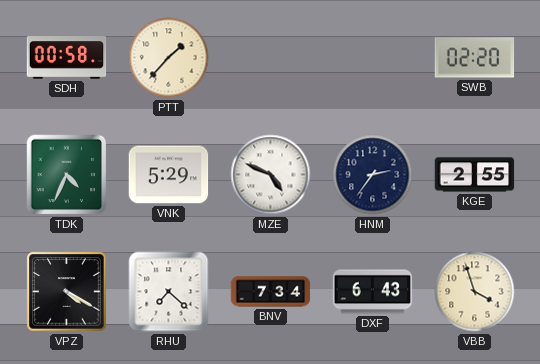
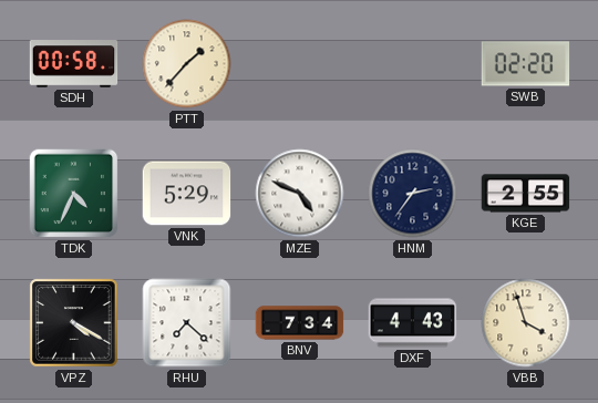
DXF: 6:43 -> 4:43
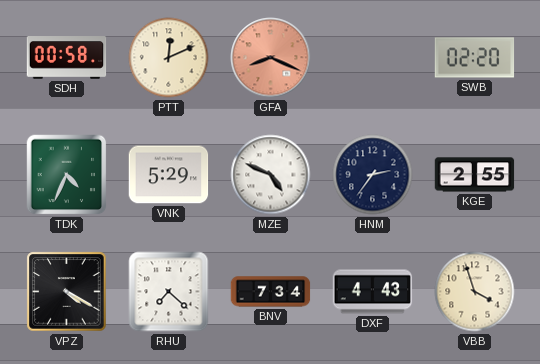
PTT: 1:37 -> 12:11
GFA: none -> 8:19
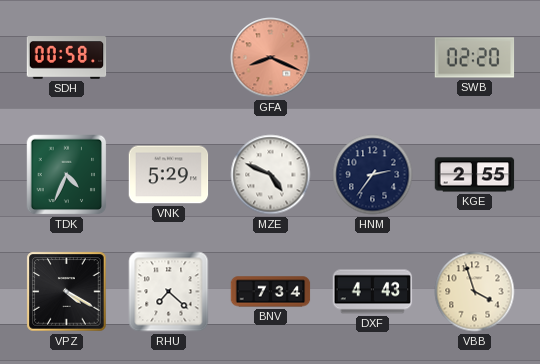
PTT: 12:11 -> none
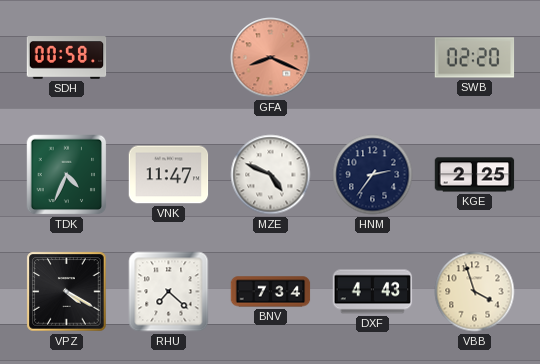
VNK: 5:29 -> 11:47
KGE: 2:55 -> 2:25
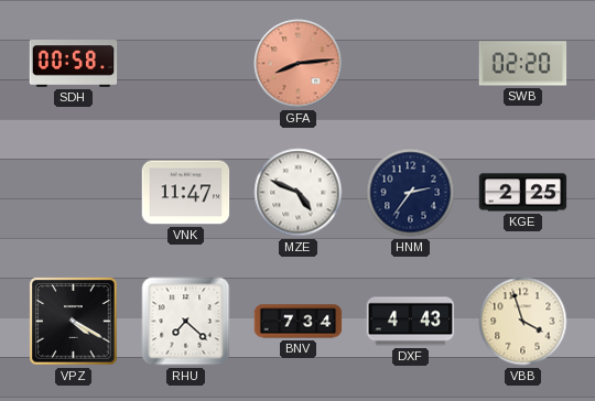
GFA: 8:19 -> 8:14
TDK: 4:34 -> none
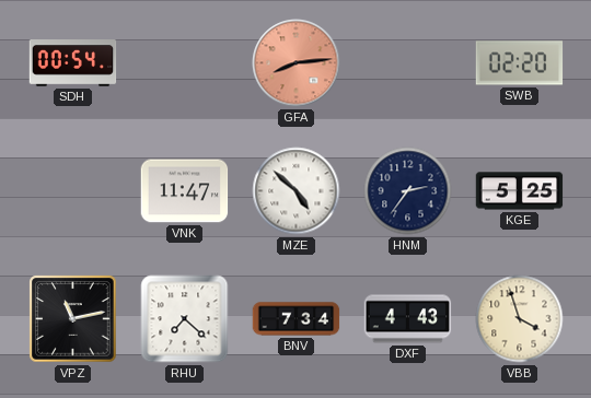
SDH: 00:58 -> 00:54
MZE: 4:49 -> 4:52
KGE: 2:25 -> 5:25
VPZ: 4:20 -> 11:13
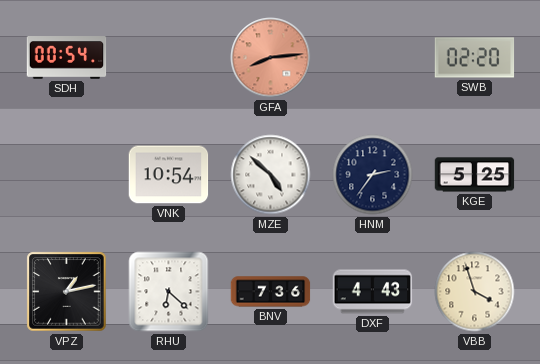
VNK: 11:47 -> 10:54
VPZ: 11:13 -> 1:13
RHU: 7:22 -> 6:22
BNV: 7:34 -> 7:36
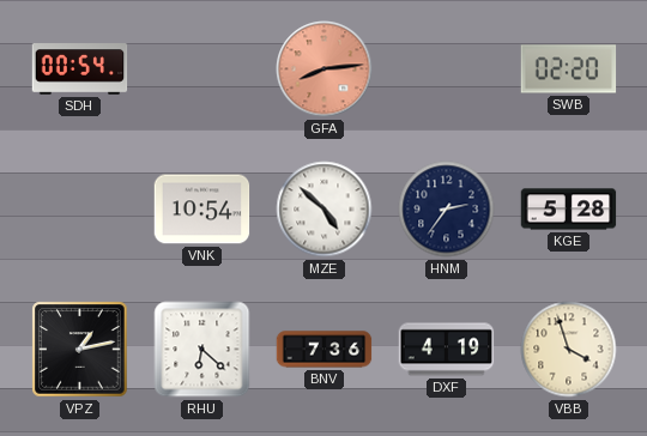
KGE: 5:25 -> 5:28
DXF: 4:43 -> 4:19
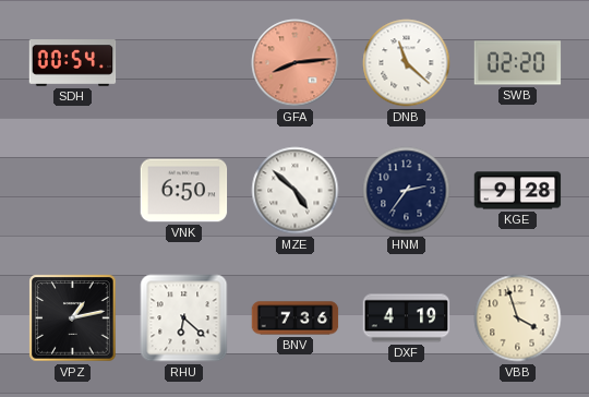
DNB: none -> 11:22
VNK: 10:54 -> 6:50
KGE: 5:28 -> 9:28
